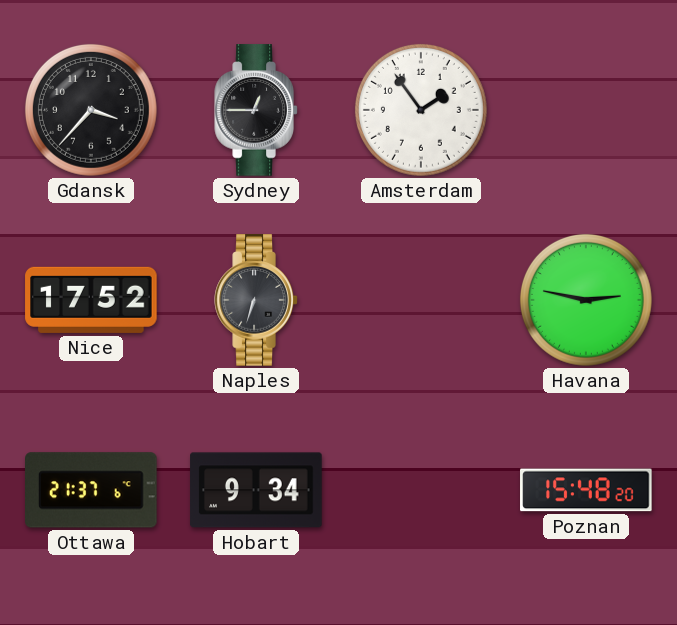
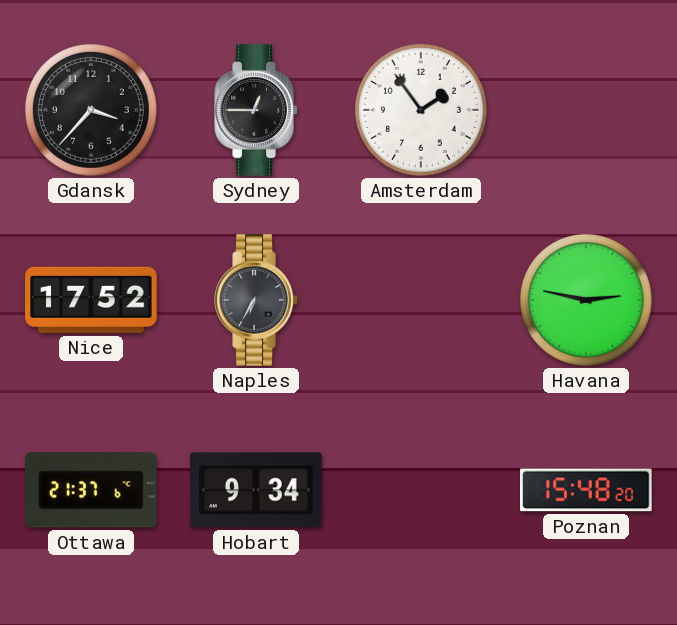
Naples: 6:33 -> 6:35
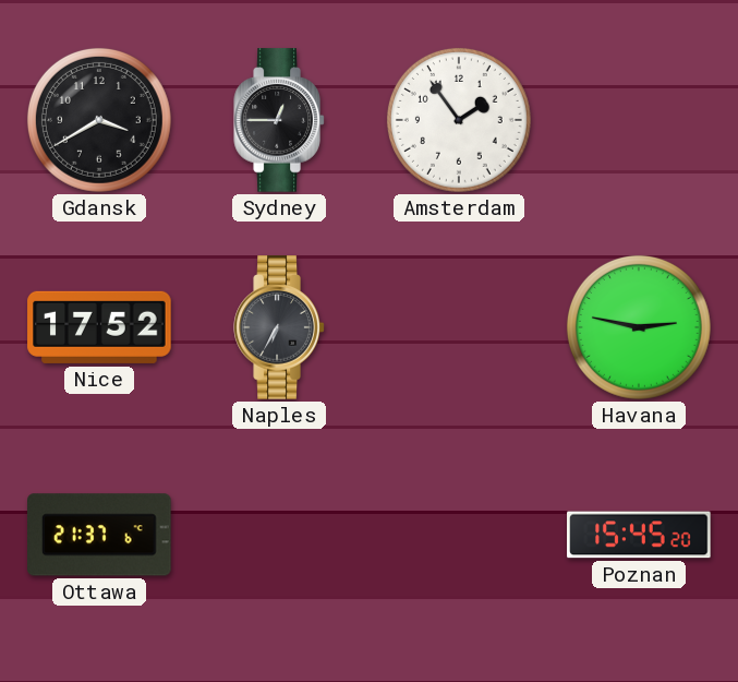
Gdansk: 3:37 -> 3:40
Hobart: 9:34 -> none
Poznan: 15:48 -> 15:45
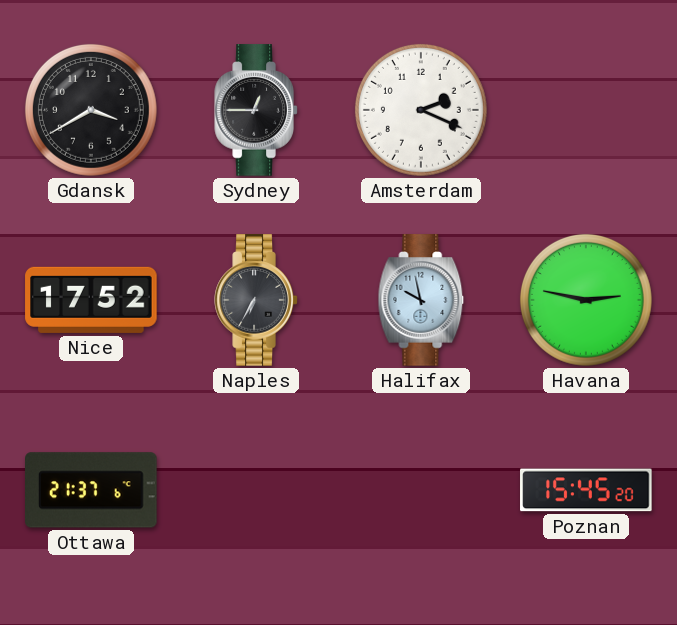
Amsterdam: 1:54 -> 2:19
Halifax: none -> 9:58
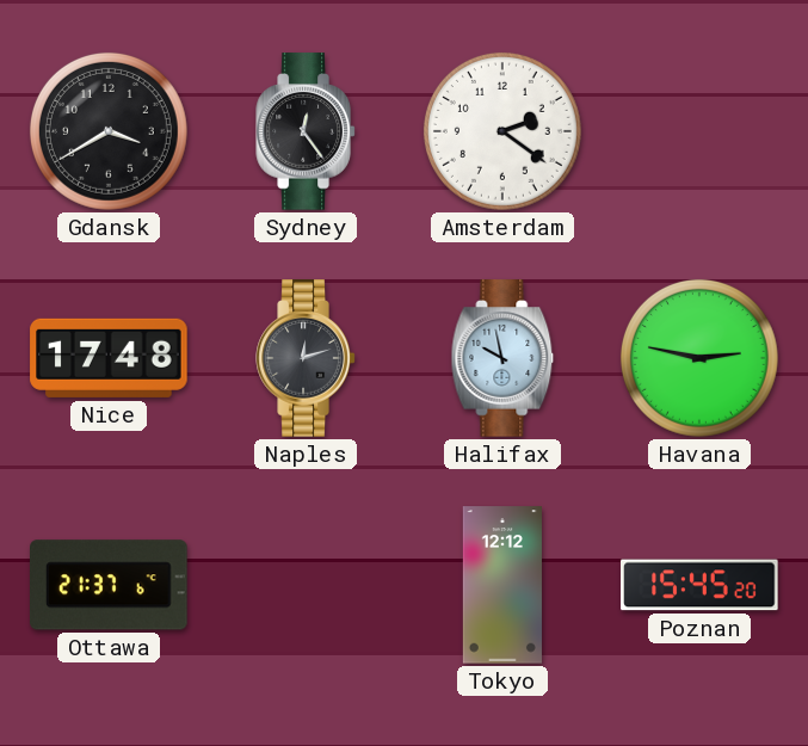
Sydney: 12:45 -> 12:24
Amsterdam: 2:19 -> 2:21
Nice: 17:52 -> 17:48
Naples: 6:35 -> 12:12
Tokyo: none -> 12:12
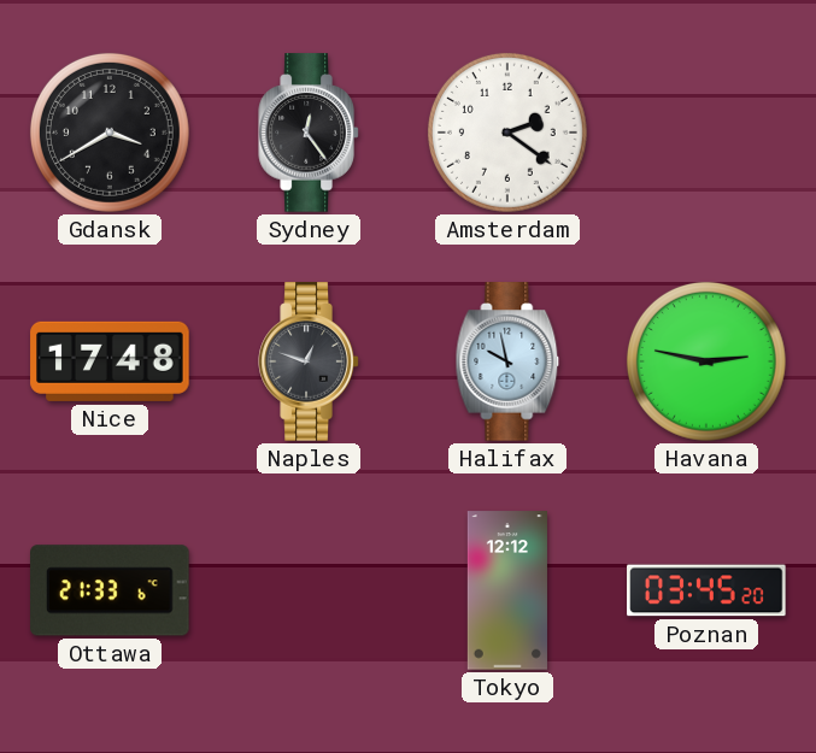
Naples: 12:12 -> 12:48
Ottawa: 21:37 -> 21:33
Poznan: 15:45 -> 03:45
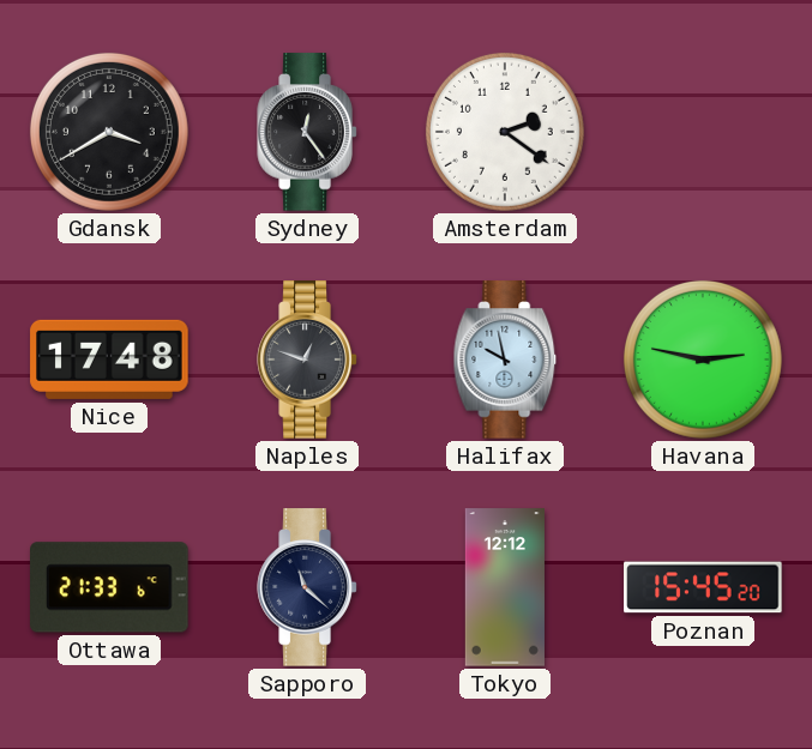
Sapporo: none -> 11:22
Poznan: 03:45 -> 15:45
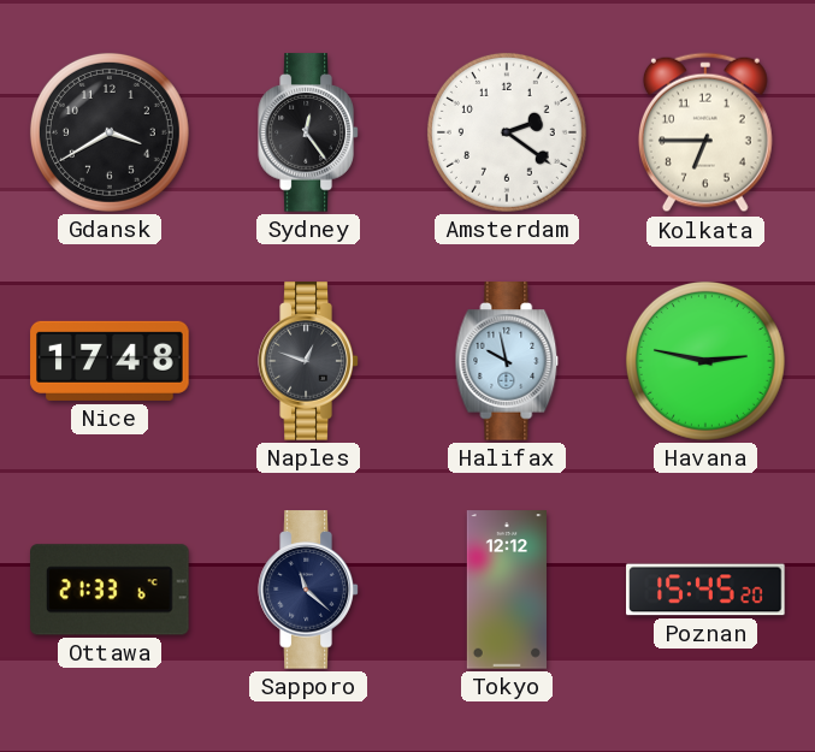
Kolkata: none -> 6:45
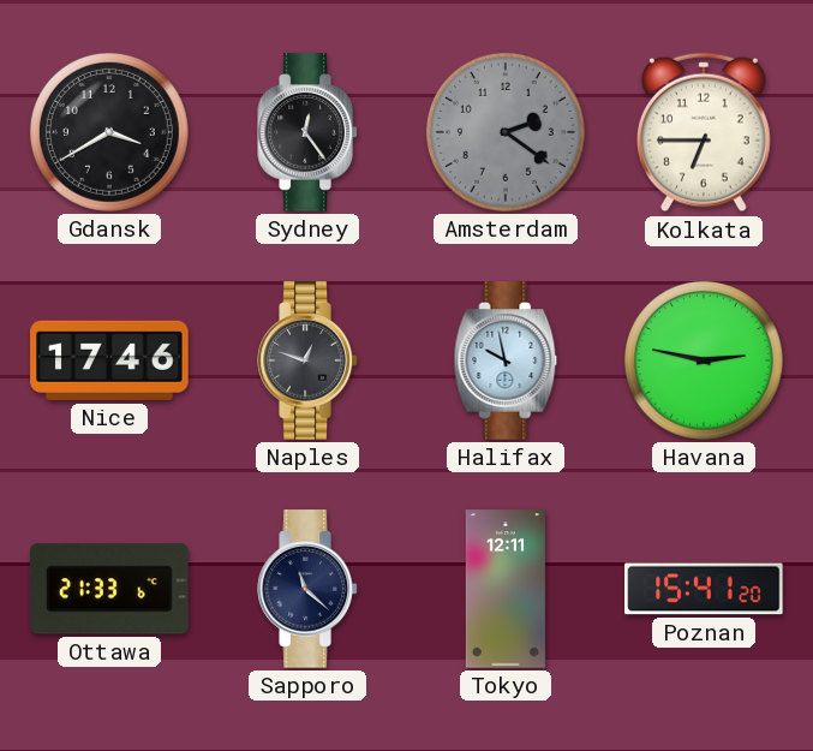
Amsterdam dial: white -> grey
Nice: 17:48 -> 17:46
Tokyo: 12:12 -> 12:11
Poznan: 15:45 -> 15:41
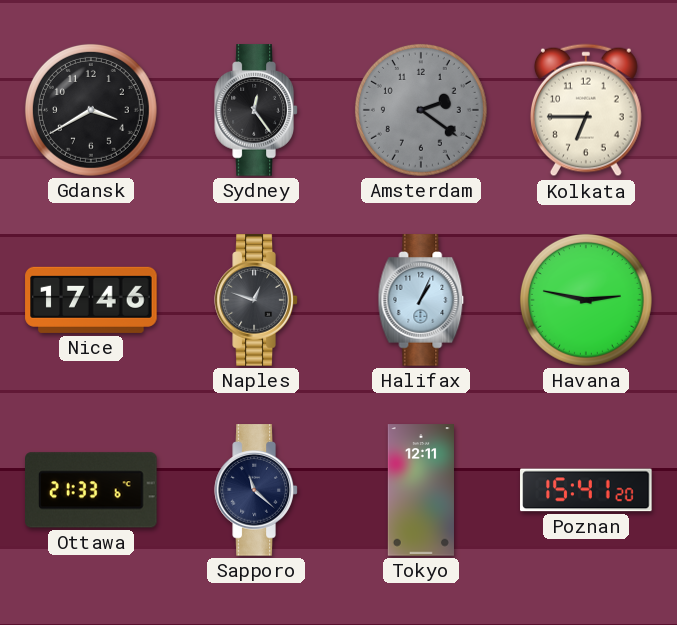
Halifax: 9:58 -> 1:04
